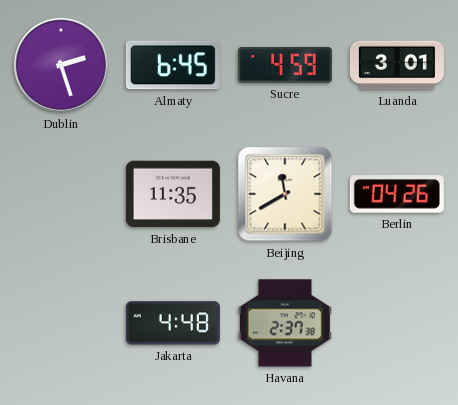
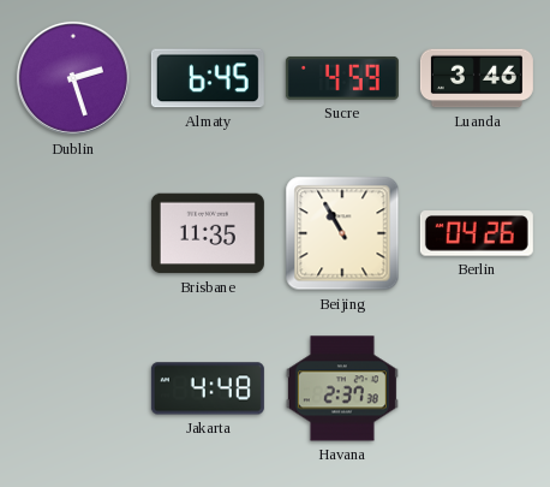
Luanda: 3:01 -> 3:46
Beijing: 11:40 -> 10:55
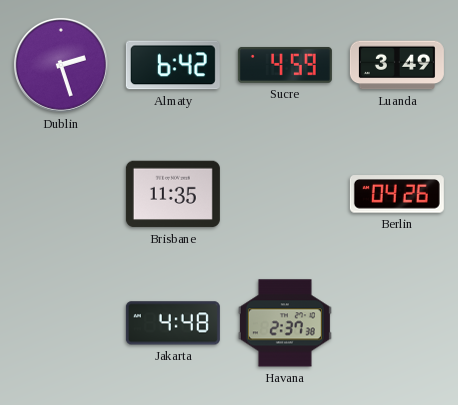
Almaty: 6:45 -> 6:42
Luanda: 3:46 -> 3:49
Beijing: 10:55 -> none
